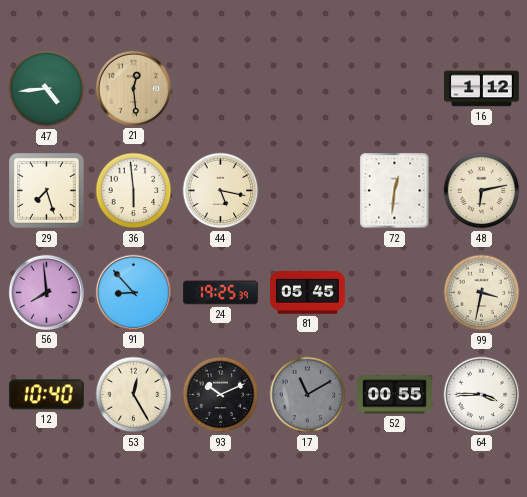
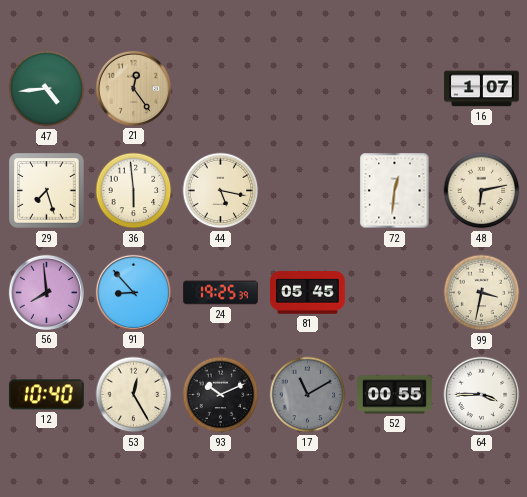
21: 12:29 -> 12:24
16: 1:12 -> 1:07
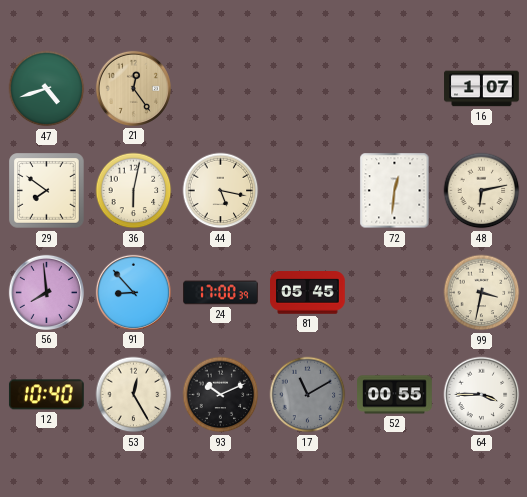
47: 4:44 -> 4:42
29: 7:27 -> 7:51
36: 5:59 -> 6:02
24: 19:25 -> 17:00
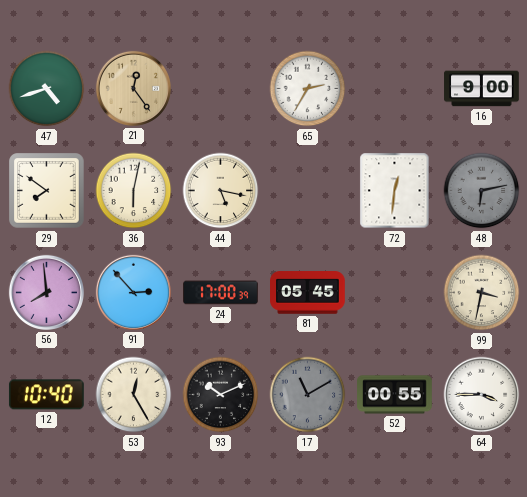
65: none -> 2:35
16: 1:07 -> 9:00
48 dial: cream -> grey
91: 8:53 -> 2:53
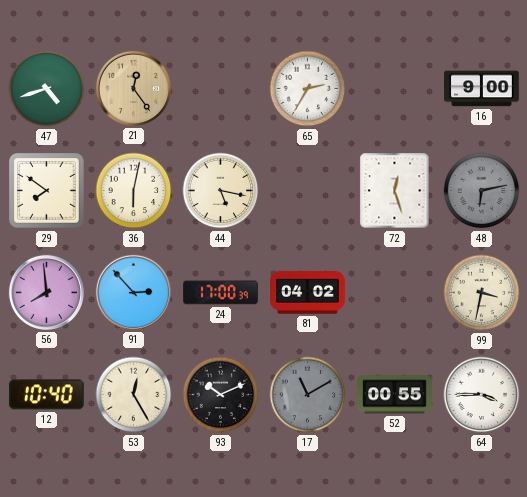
72: 12:31 -> 12:27
81: 05:45 -> 04:02
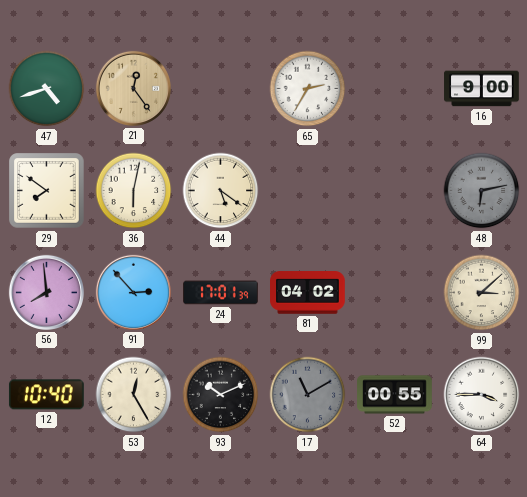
44: 5:17 -> 5:21
72: 12:27 -> none
24: 17:00 -> 17:01
99: 3:32 -> 3:08
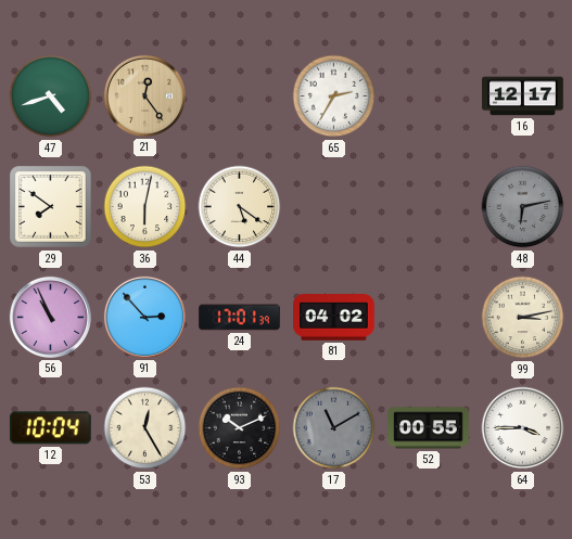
16: 9:00 -> 12:17
56: 7:59 -> 10:56
99: 3:08 -> 3:13
12: 10:40 -> 10:04
